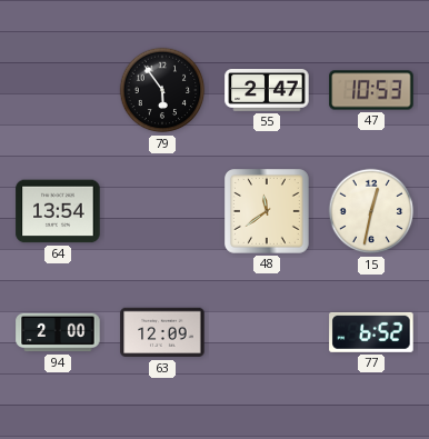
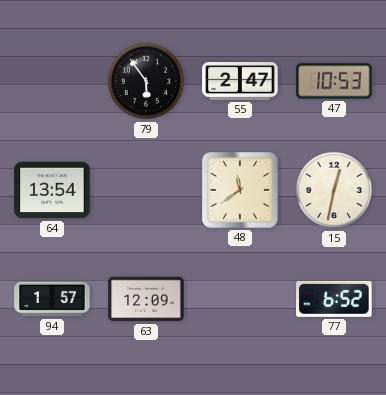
94: 2:00 -> 1:57
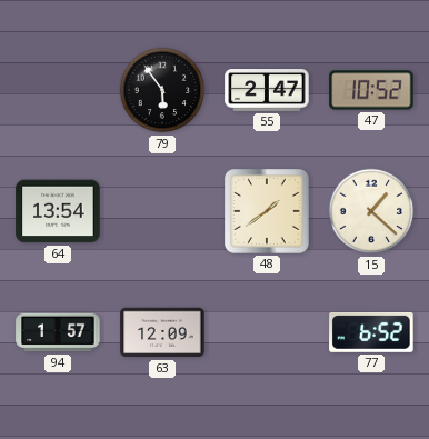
47: 10:53 -> 10:52
48: 11:39 -> 1:39
15: 12:32 -> 1:22
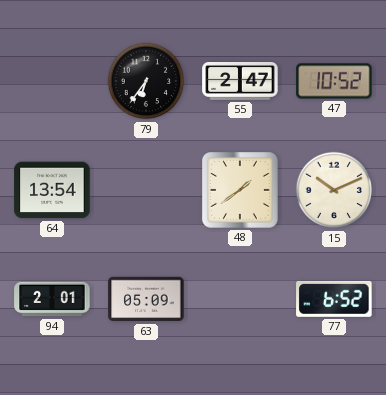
79: 5:54 -> 6:36
15: 1:22 -> 10:11
94: 1:57 -> 2:01
63: 12:09 -> 05:09
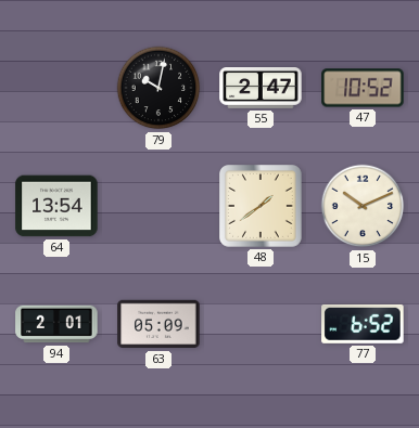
79: 6:36 -> 10:02
